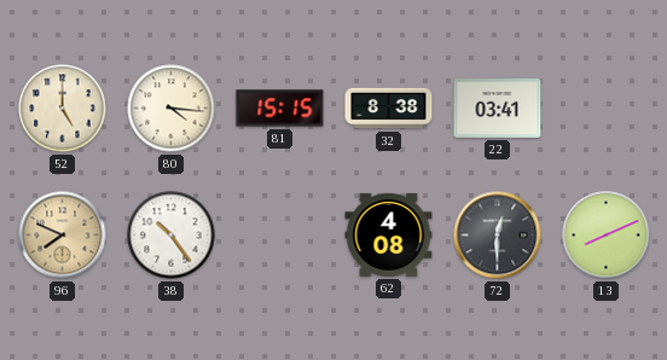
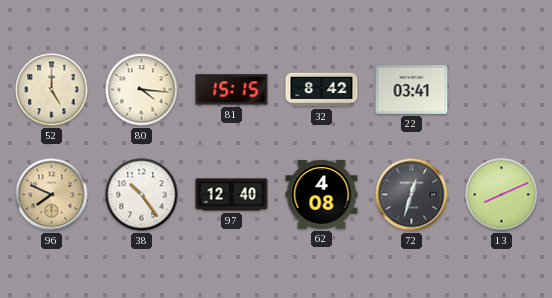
32: 8:38 -> 8:42
97: none -> 12:40
72: 12:30 -> 12:33
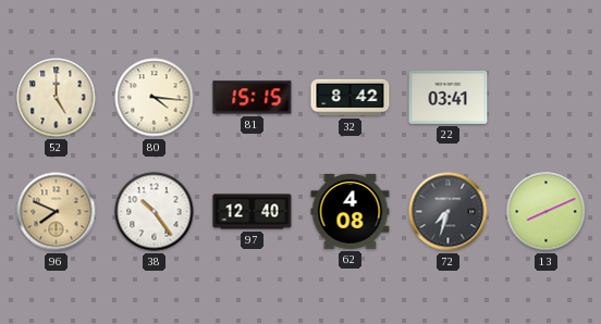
72: 12:33 -> 7:33
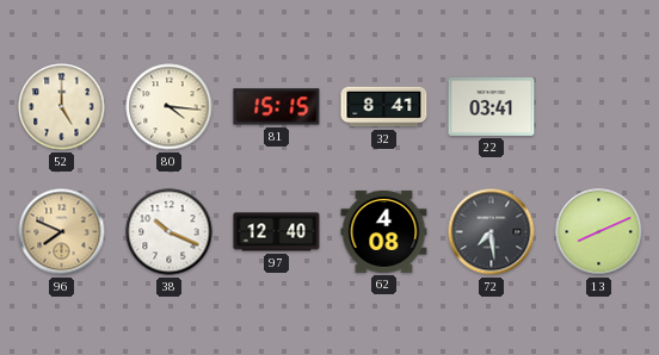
32: 8:42 -> 8:41
38: 10:24 -> 10:19
72: 7:33 -> 7:29
